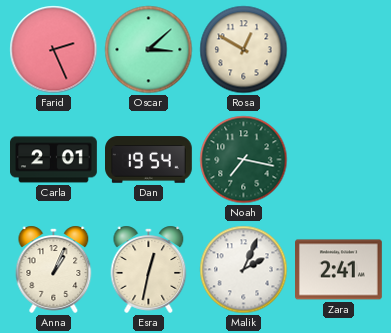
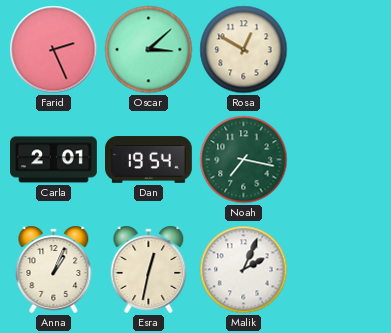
Zara: 2:41 -> none
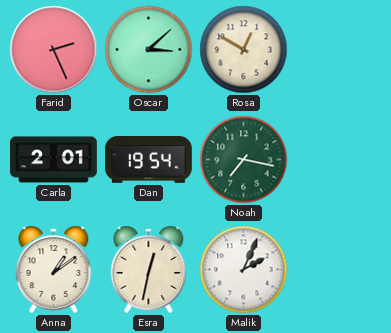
Anna: 1:04 -> 1:09
